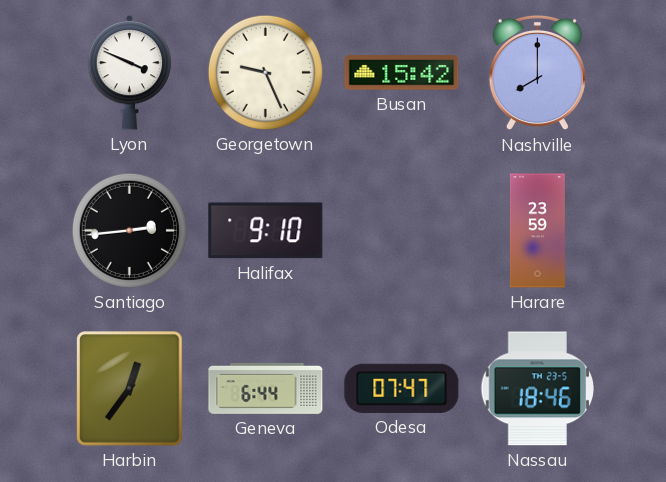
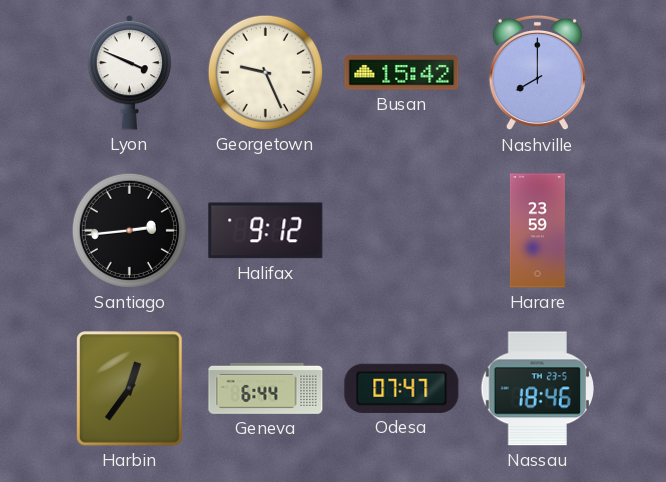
Halifax: 9:10 -> 9:12
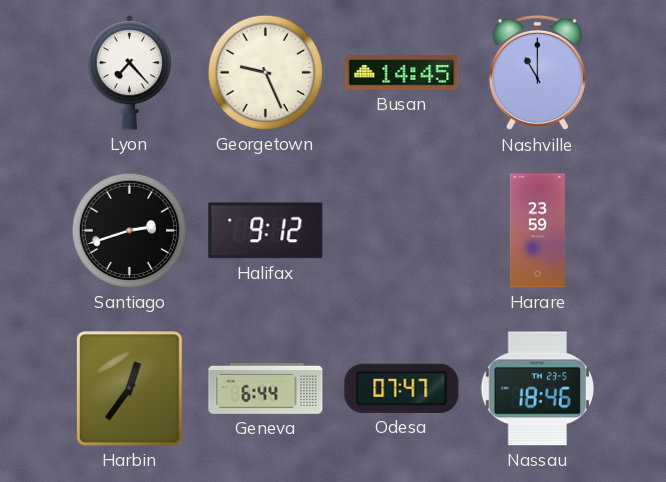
Lyon: 3:49 -> 7:23
Busan: 15:42 -> 14:45
Nashville: 8:00 -> 11:00
Santiago: 2:44 -> 2:42
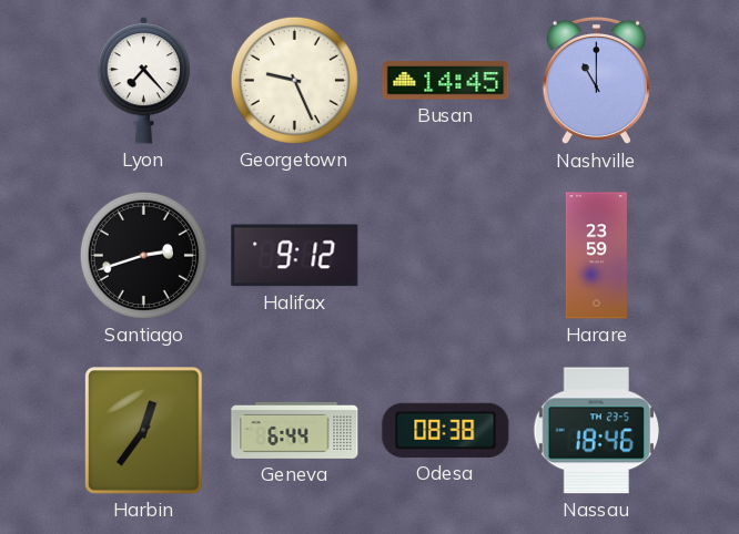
Odesa: 07:47 -> 08:38
